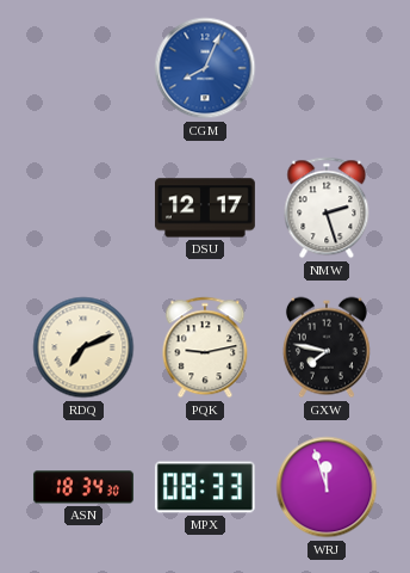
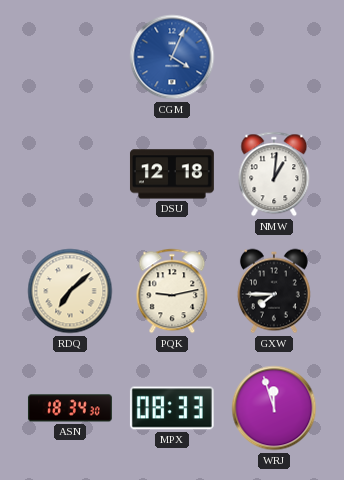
CGM: 8:04 -> 4:04
DSU: 12:17 -> 12:18
NMW: 2:27 -> 1:01
RDQ: 7:11 -> 7:08
GXW: 7:47 -> 7:45
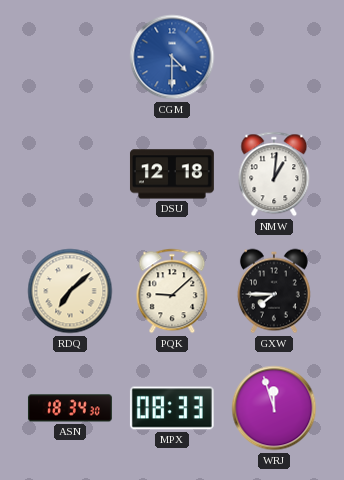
CGM: 4:04 -> 4:30
PQK: 9:13 -> 9:08
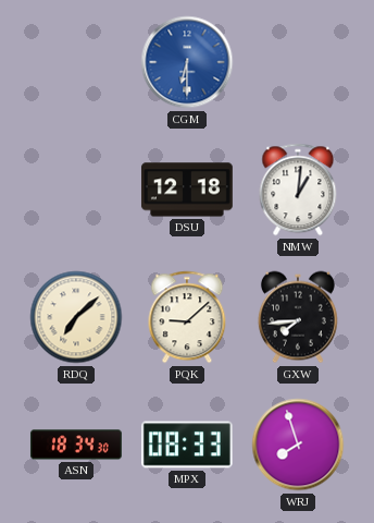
CGM: 4:30 -> 6:30
GXW: 7:45 -> 7:44
WRJ: 11:57 -> 7:57
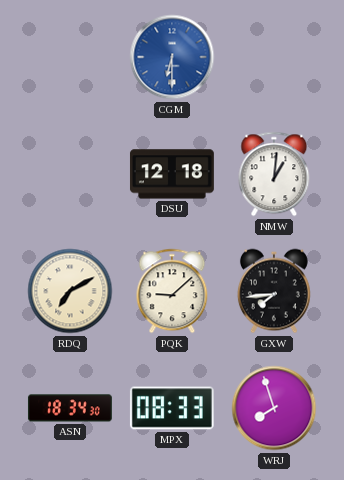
RDQ: 7:08 -> 7:10
